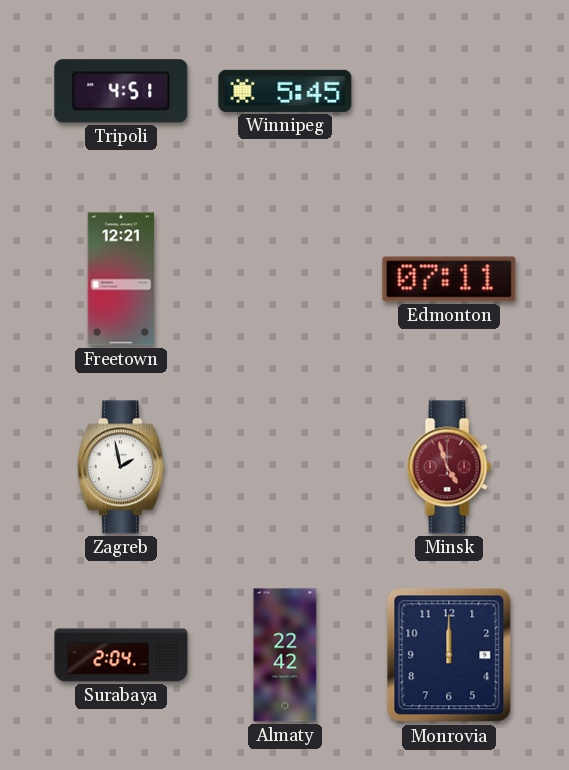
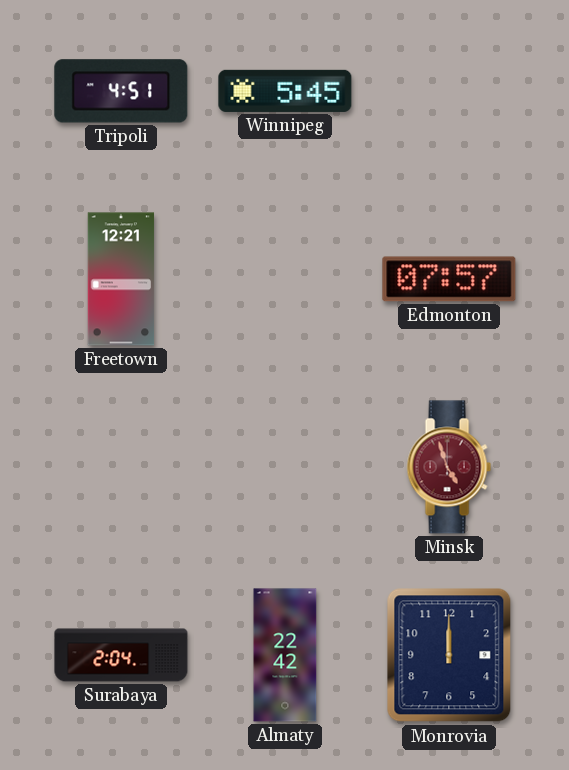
Edmonton: 07:11 -> 07:57
Zagreb: 1:58 -> none
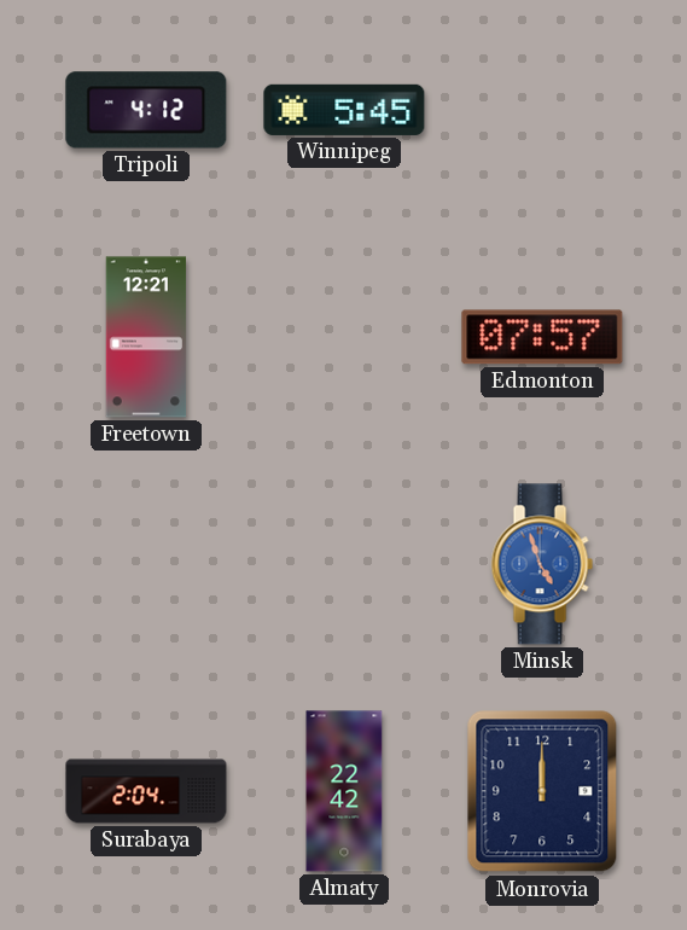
Tripoli: 4:51 -> 4:12
Minsk dial: burgundy -> blue
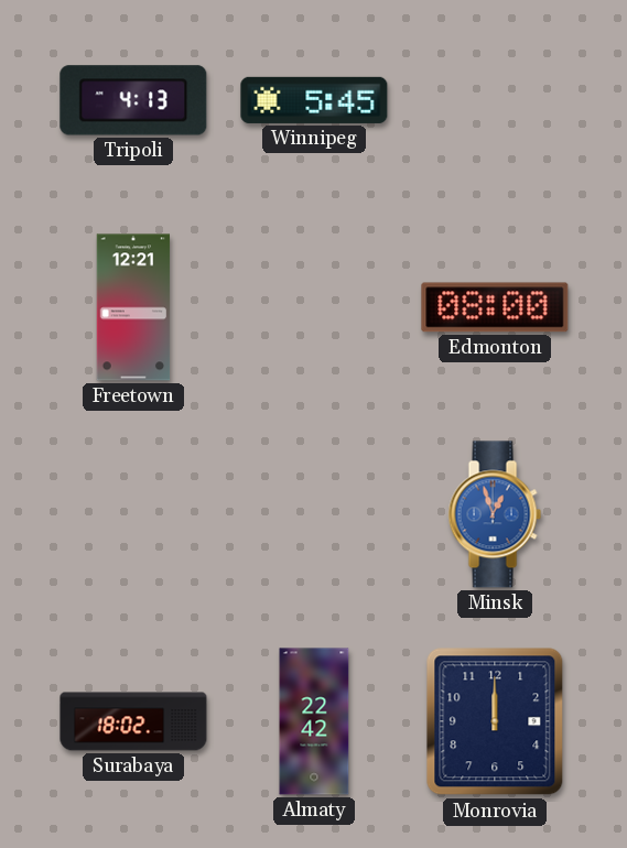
Tripoli: 4:12 -> 4:13
Edmonton: 07:57 -> 08:00
Minsk: 4:57 -> 12:57
Surabaya: 2:04 -> 18:02
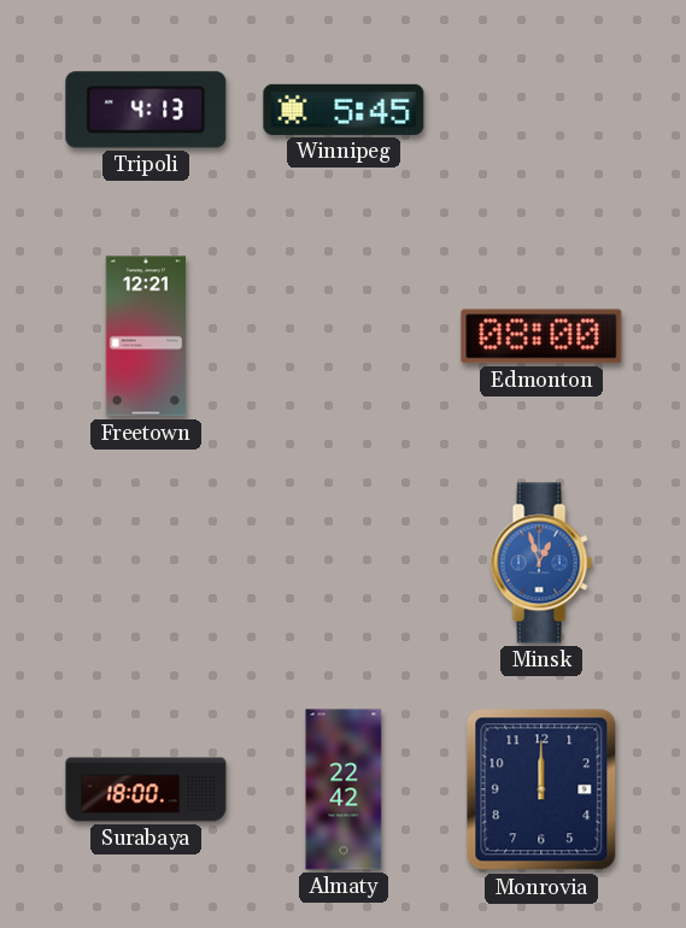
Surabaya: 18:02 -> 18:00
